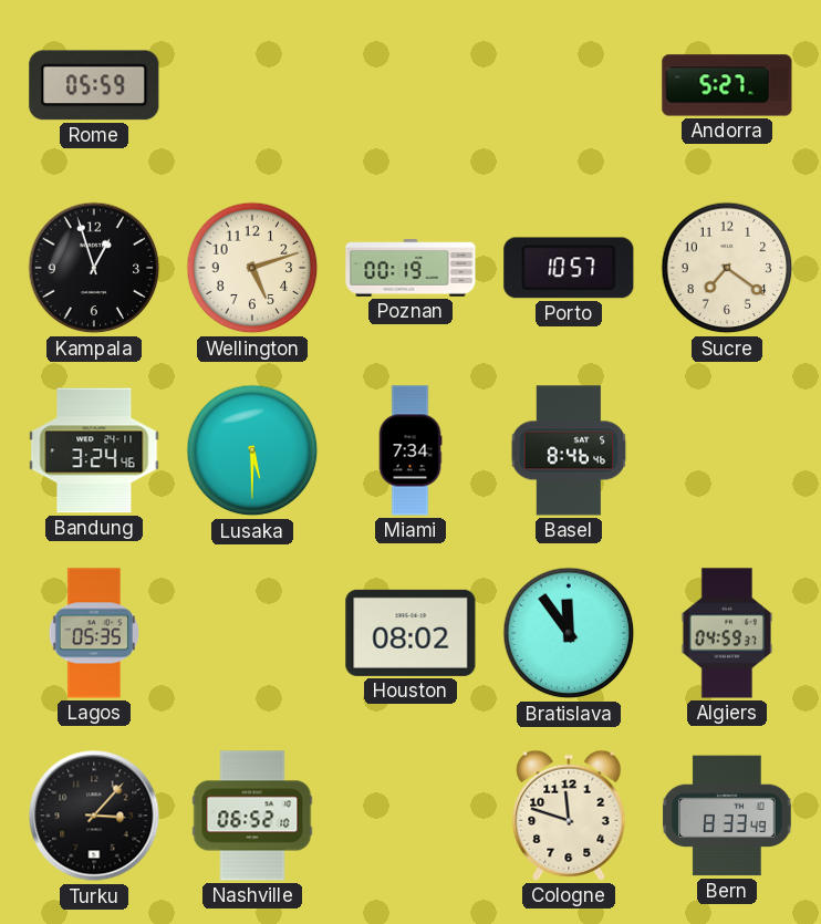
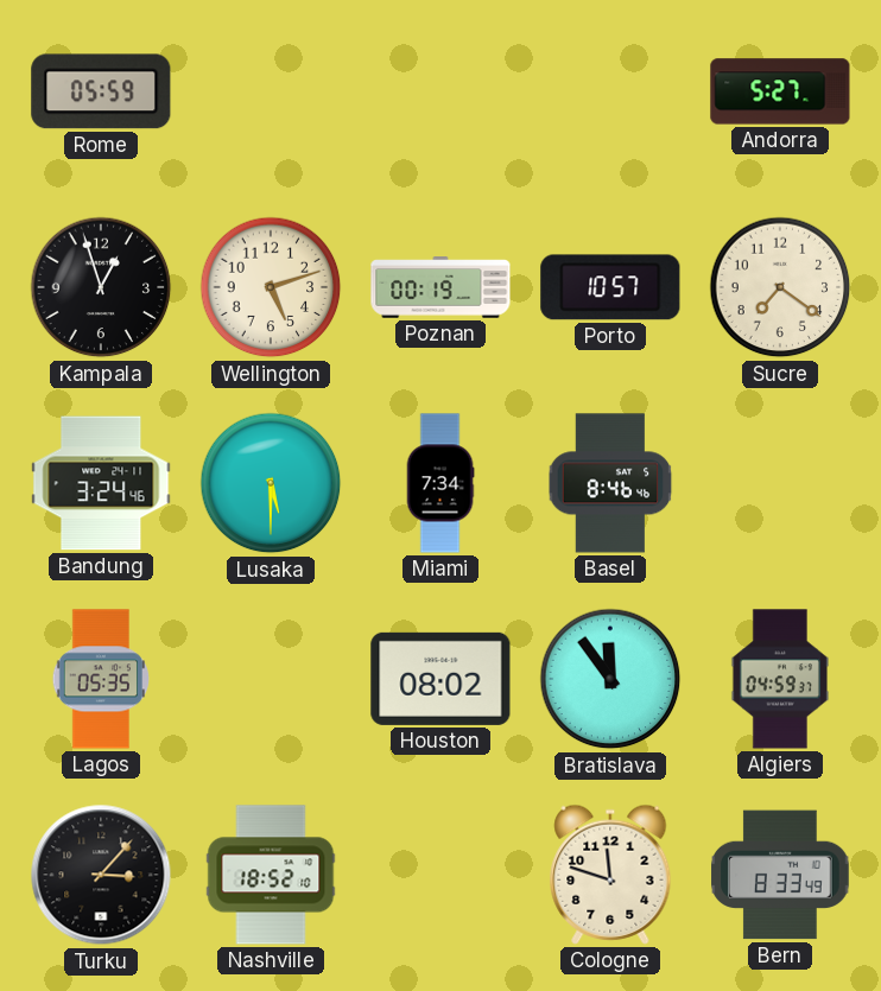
Nashville: 06:52 -> 18:52
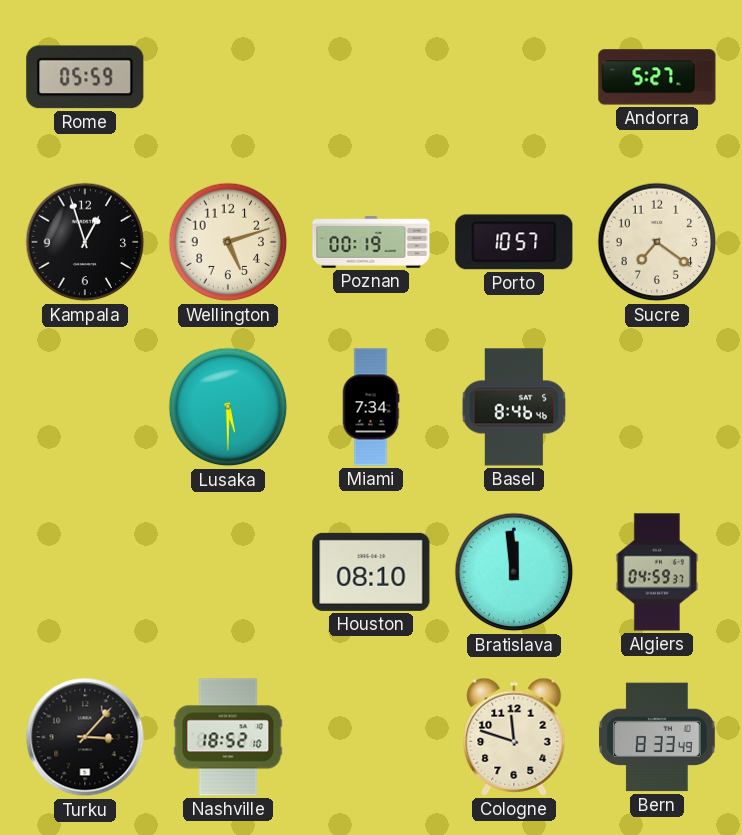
Bandung: 3:24 -> none
Lagos: 05:35 -> none
Houston: 08:02 -> 08:10
Bratislava: 11:54 -> 11:59
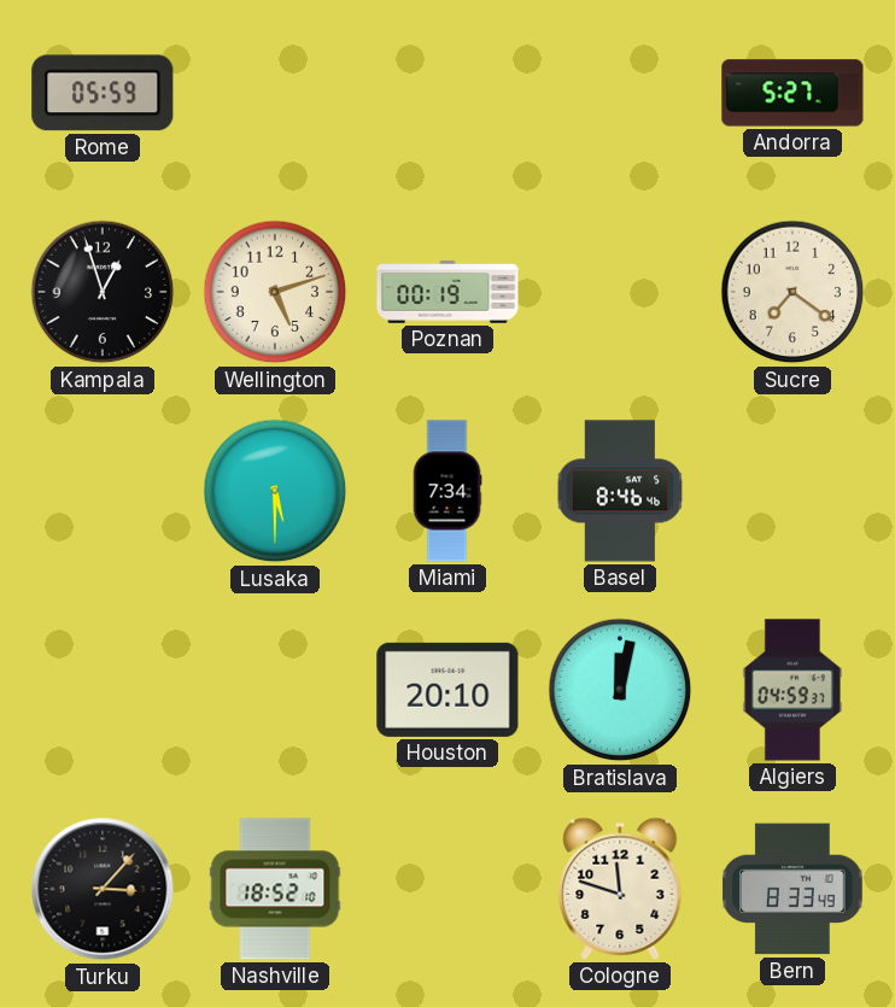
Porto: 10:57 -> none
Houston: 08:10 -> 20:10
Bratislava: 11:59 -> 12:02
